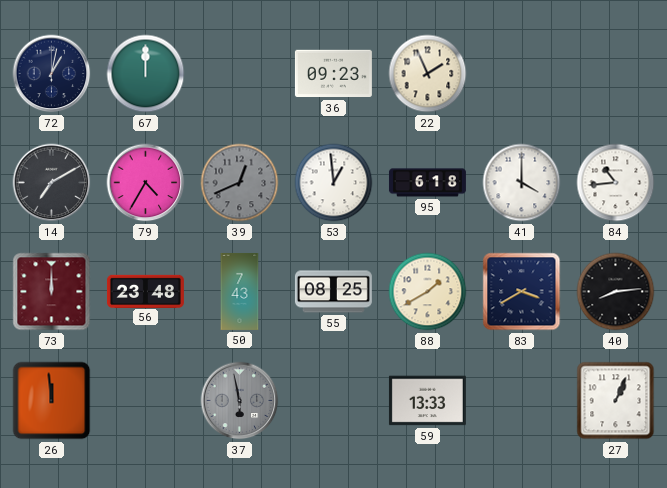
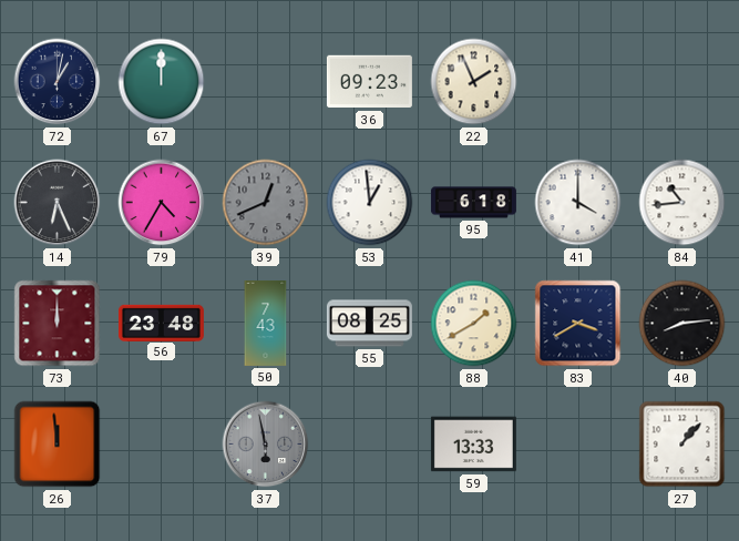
14: 7:10 -> 6:26
27: 1:04 -> 1:07
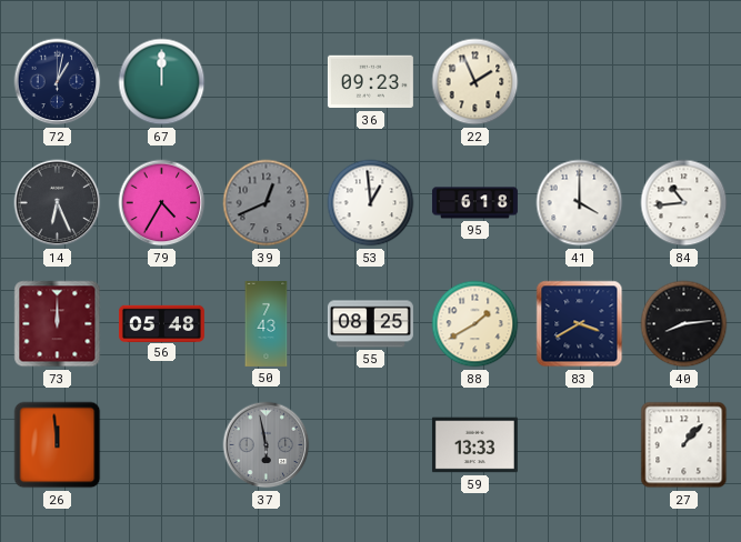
56: 23:48 -> 05:48
